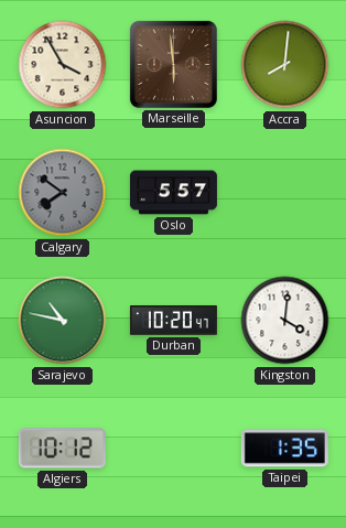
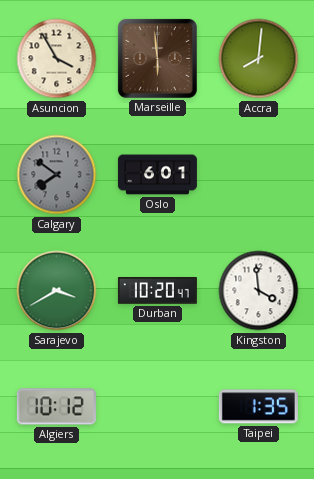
Oslo: 5:57 -> 6:01
Sarajevo: 10:47 -> 3:40
Kingston: 4:01 -> 3:59
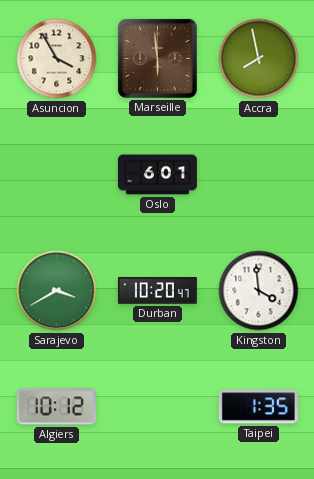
Accra: 8:01 -> 7:58
Calgary: 7:51 -> none
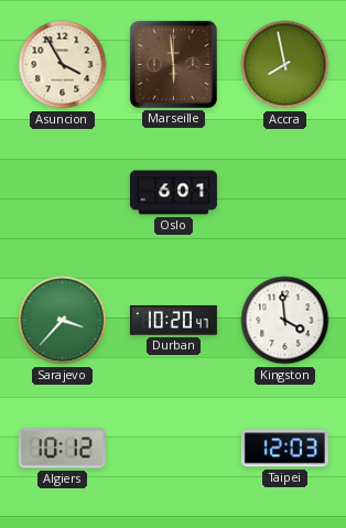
Sarajevo: 3:40 -> 3:37
Taipei: 1:35 -> 12:03
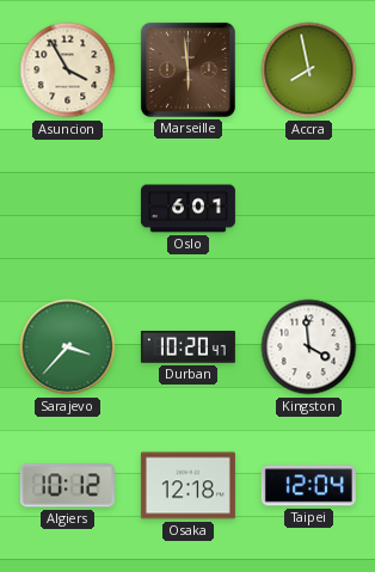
Osaka: none -> 12:18
Taipei: 12:03 -> 12:04
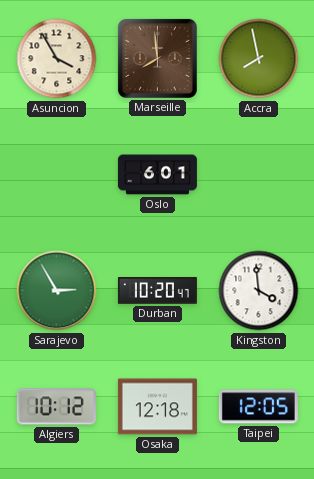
Marseille: 5:59 -> 7:59
Sarajevo: 3:37 -> 2:55
Taipei: 12:04 -> 12:05
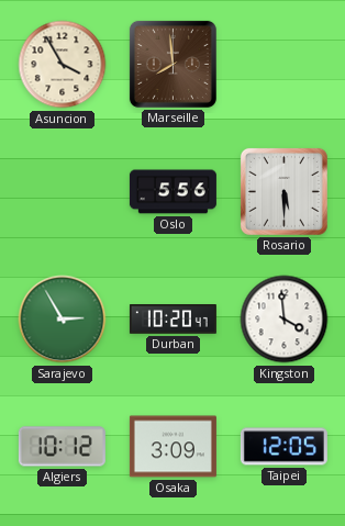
Accra: 7:58 -> none
Oslo: 6:01 -> 5:56
Rosario: none -> 5:30
Osaka: 12:18 -> 3:09
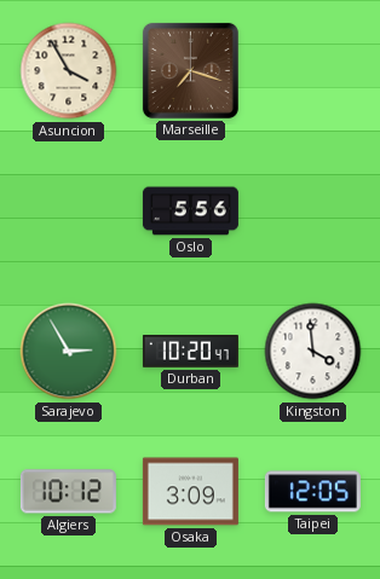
Marseille: 7:59 -> 7:18
Rosario: 5:30 -> none
